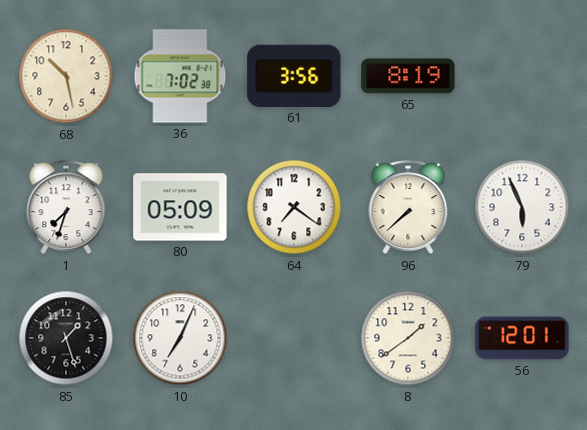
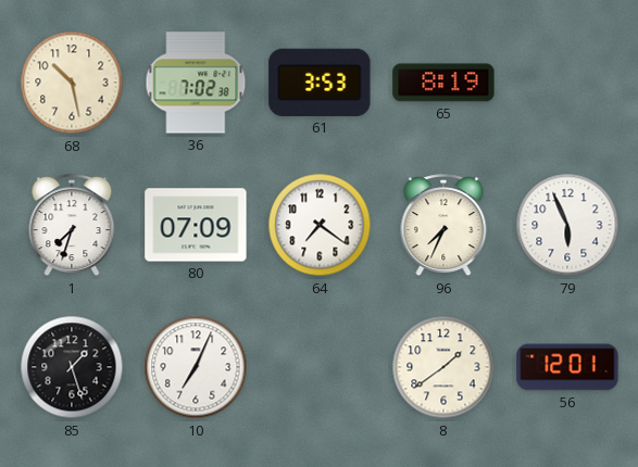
61: 3:56 -> 3:53
80: 05:09 -> 07:09
96: 7:38 -> 7:34
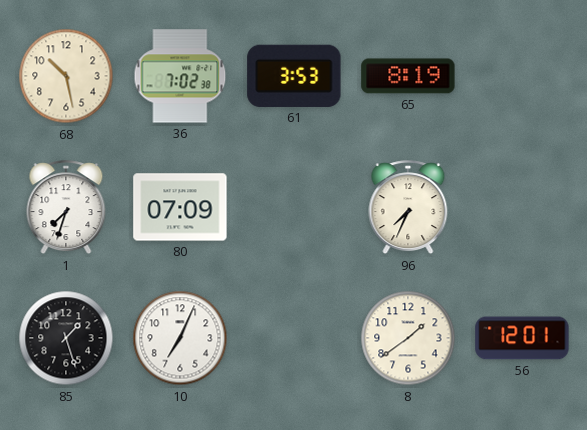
64: 7:21 -> none
79: 5:56 -> none
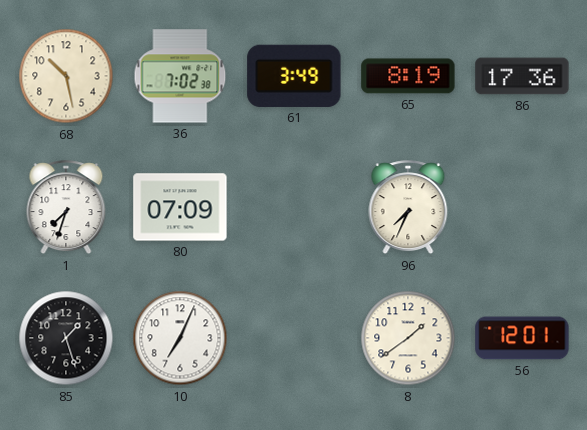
61: 3:53 -> 3:49
86: none -> 17:36
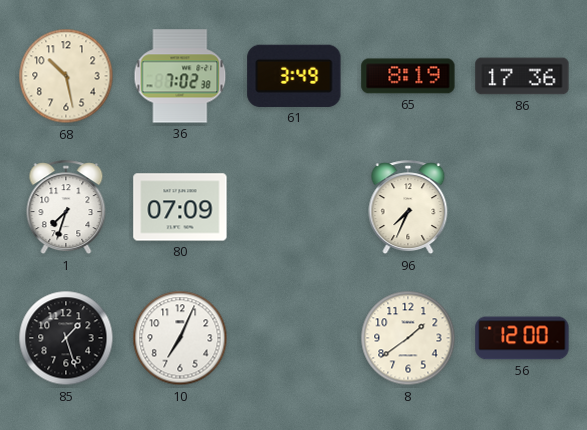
56: 12:01 -> 12:00
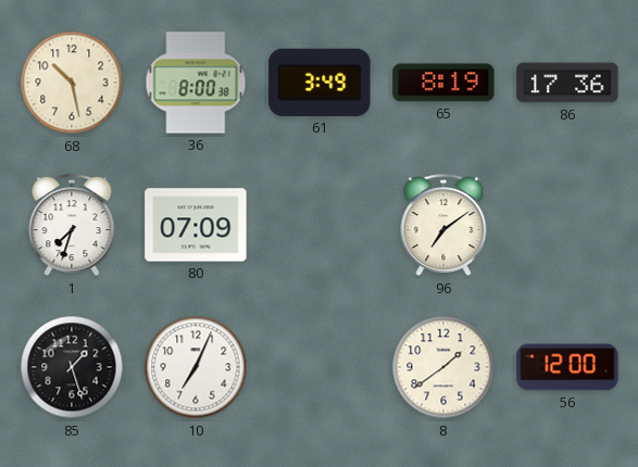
36: 7:02 -> 8:00
96: 7:34 -> 7:09
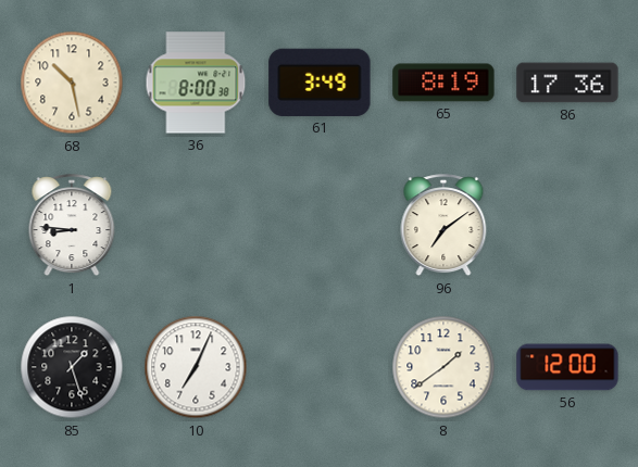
1: 7:33 -> 8:46
80: 07:09 -> none
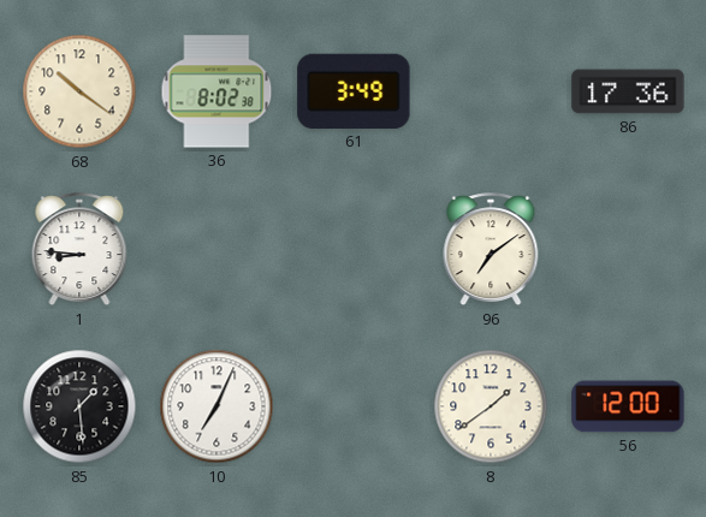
68: 10:28 -> 10:21
36: 8:00 -> 8:02
65: 8:19 -> none
85: 1:27 -> 1:29
